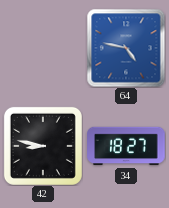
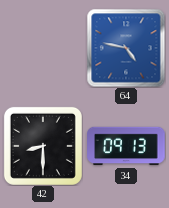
42: 8:47 -> 8:30
34: 18:27 -> 09:13
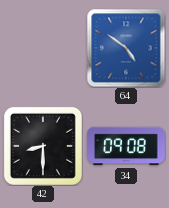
64: 4:47 -> 4:51
34: 09:13 -> 09:08
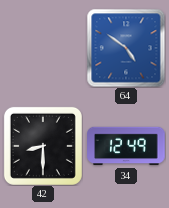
34: 09:08 -> 12:49
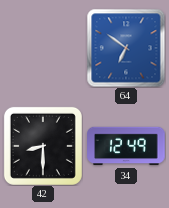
64: 4:51 -> 6:51
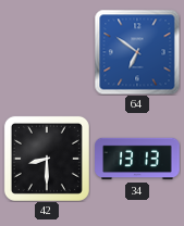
34: 12:49 -> 13:13
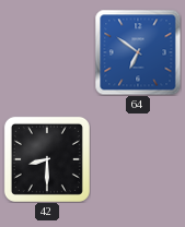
34: 13:13 -> none
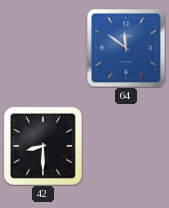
64: 6:51 -> 11:51
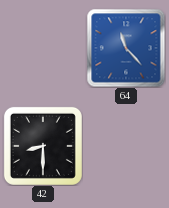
64: 11:51 -> 11:23
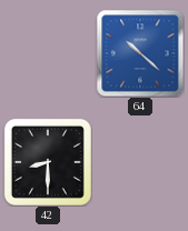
64: 11:23 -> 10:22
